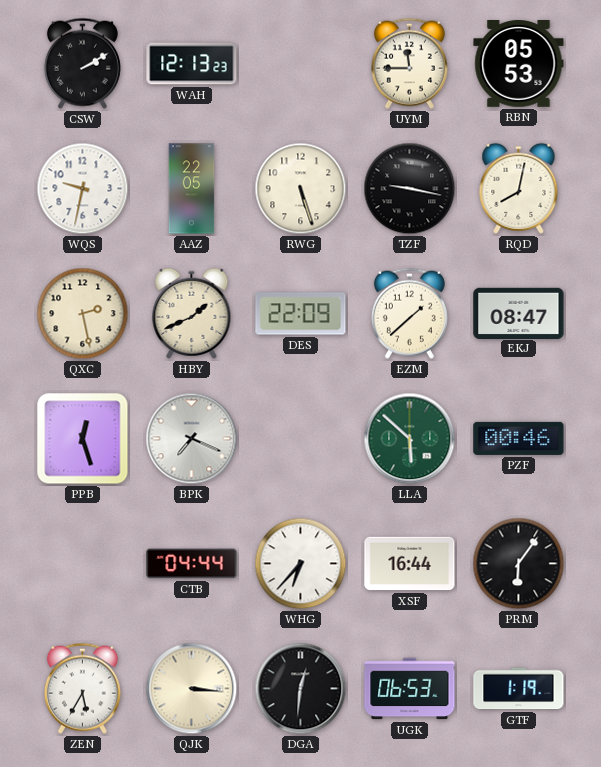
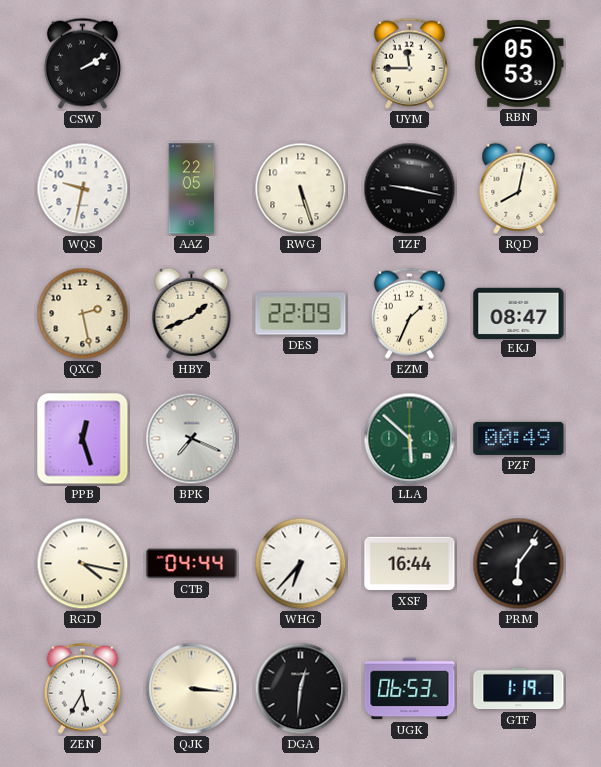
WAH: 12:13 -> none
EZM: 1:38 -> 1:34
PZF: 00:46 -> 00:49
RGD: none -> 4:17
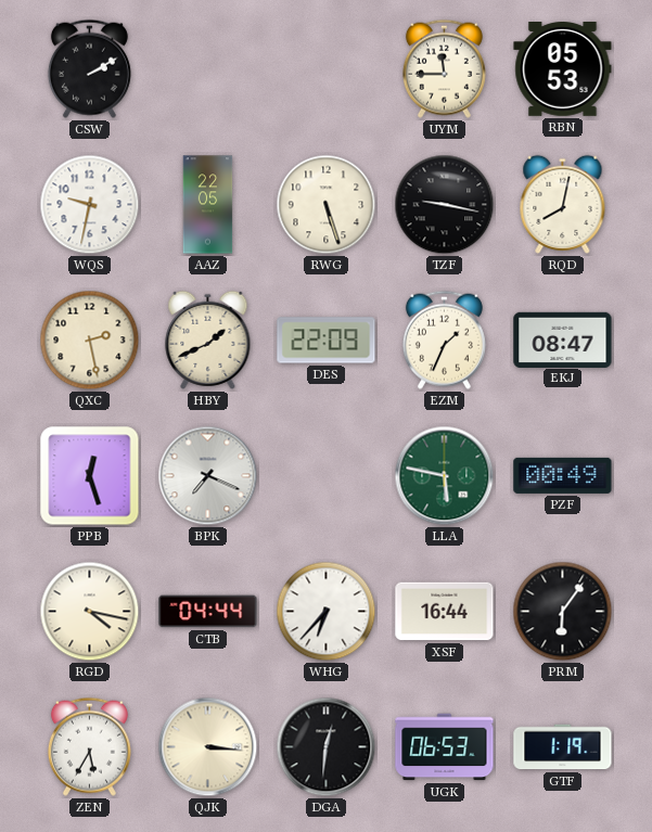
LLA: 5:52 -> 5:47
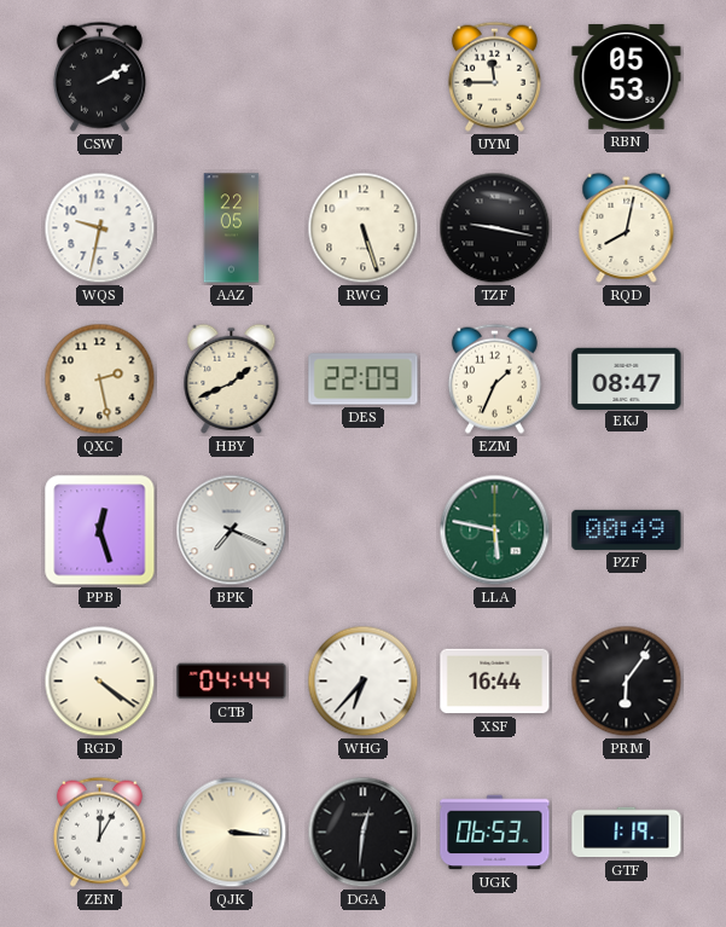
RGD: 4:17 -> 4:21
ZEN: 5:35 -> 12:05
